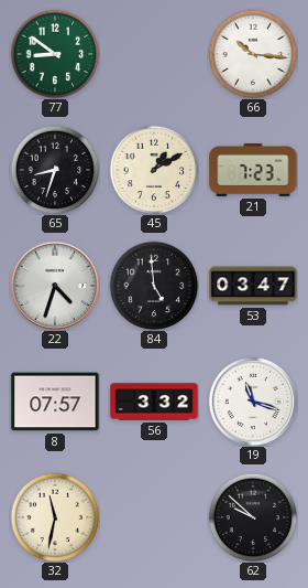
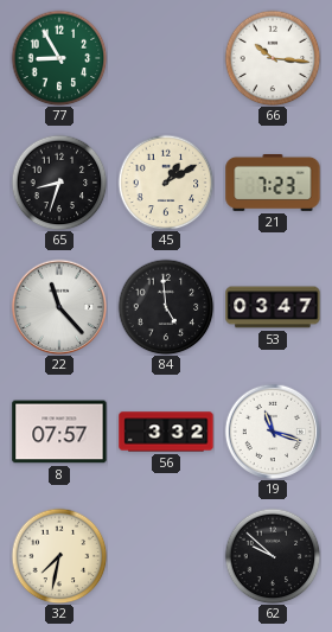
77: 8:51 -> 8:55
22: 4:33 -> 11:23
32: 11:32 -> 7:32
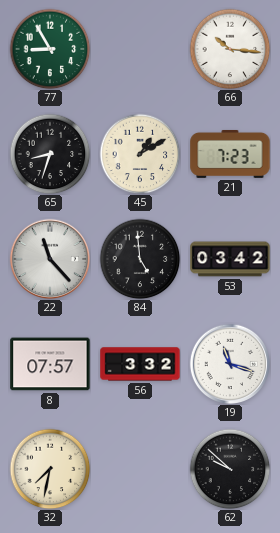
53: 03:47 -> 03:42
